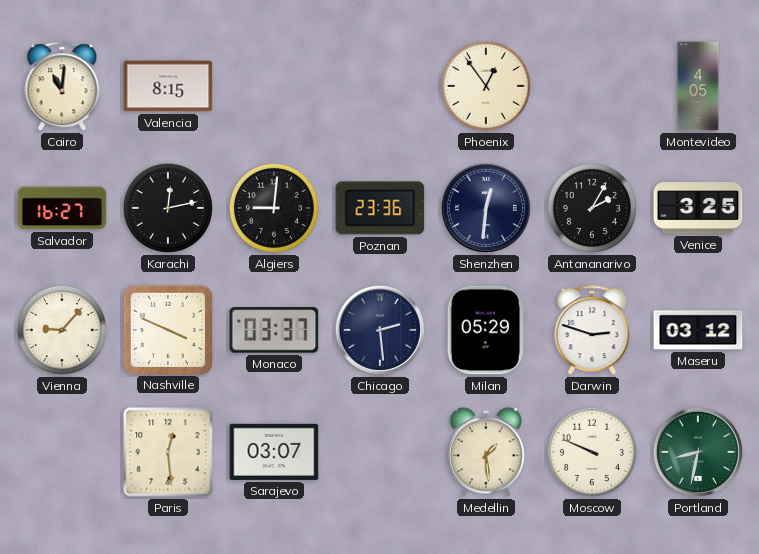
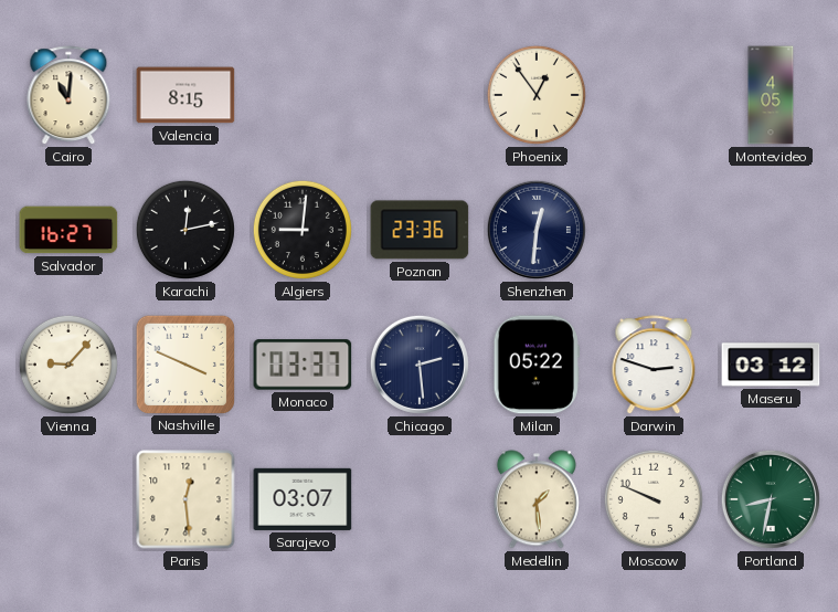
Antananarivo: 2:05 -> none
Venice: 3:25 -> none
Milan: 05:29 -> 05:22
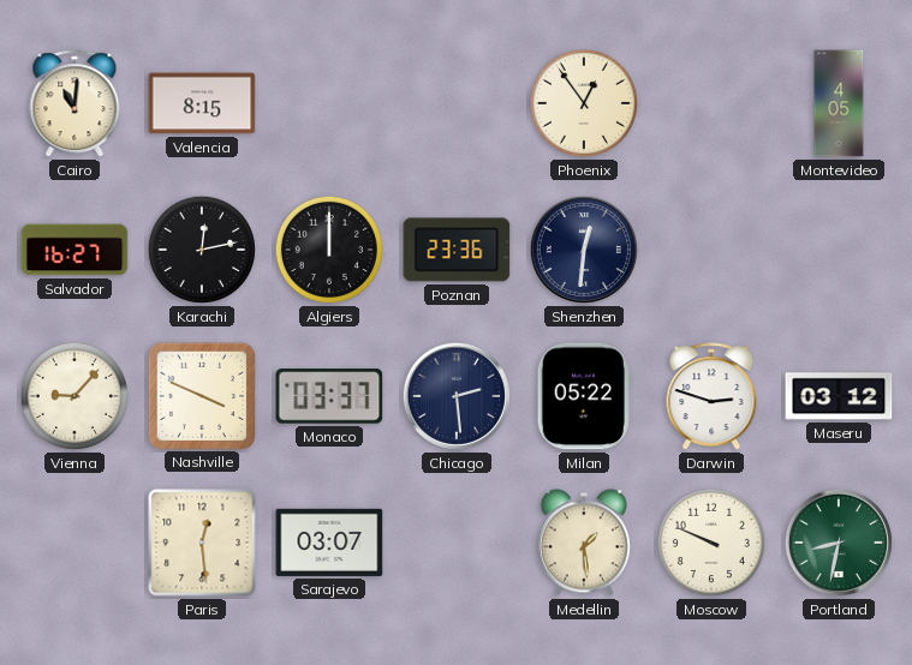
Algiers: 9:01 -> 12:00
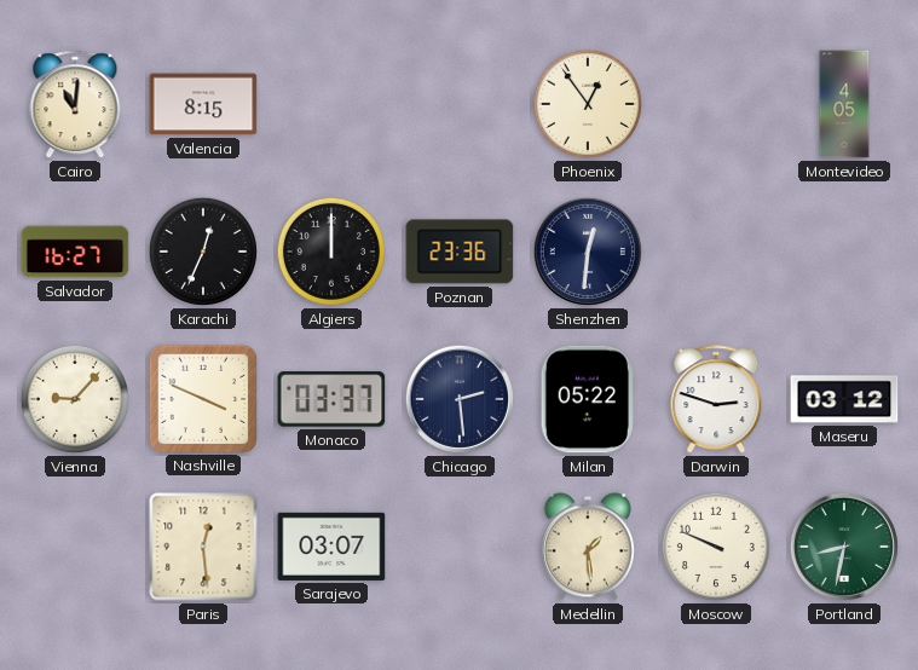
Karachi: 12:13 -> 12:34
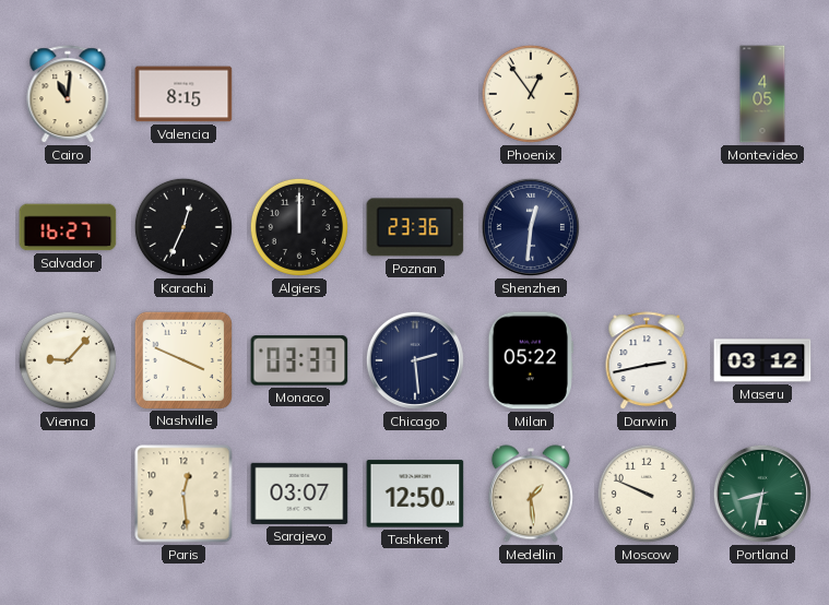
Darwin: 2:48 -> 2:43
Tashkent: none -> 12:50
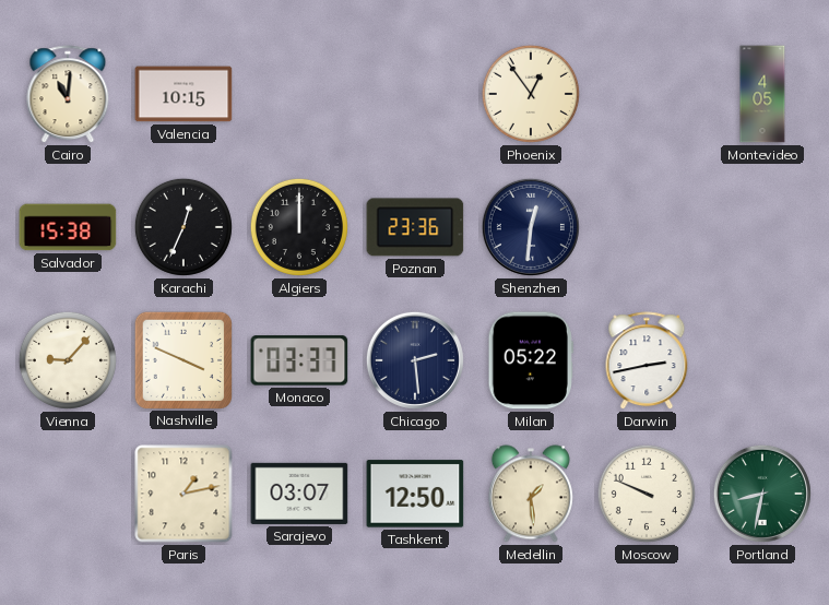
Valencia: 8:15 -> 10:15
Salvador: 16:27 -> 15:38
Maseru: 03:12 -> none
Paris: 12:29 -> 1:13
